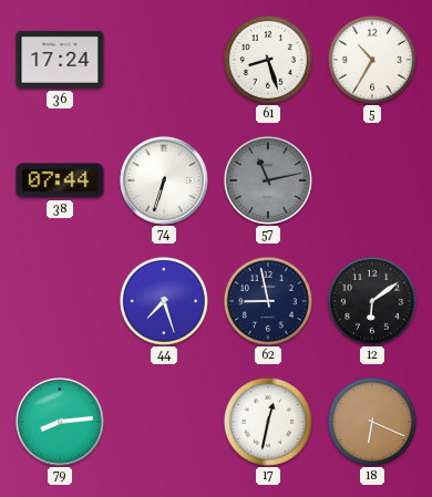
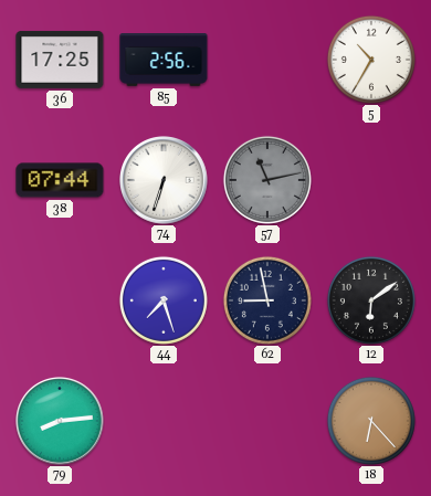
36: 17:24 -> 17:25
85: none -> 2:56
61: 8:27 -> none
17: 12:32 -> none
18: 6:19 -> 6:23
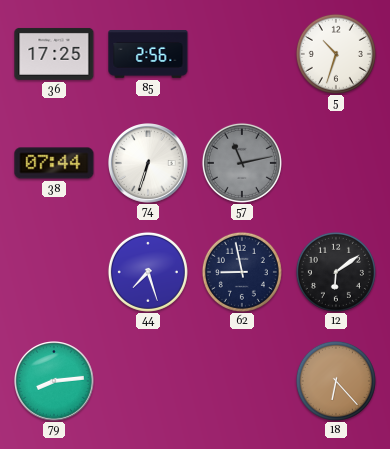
5: 10:35 -> 10:33
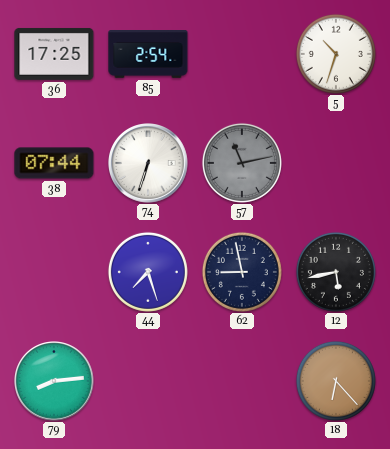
85: 2:56 -> 2:54
12: 6:09 -> 5:43
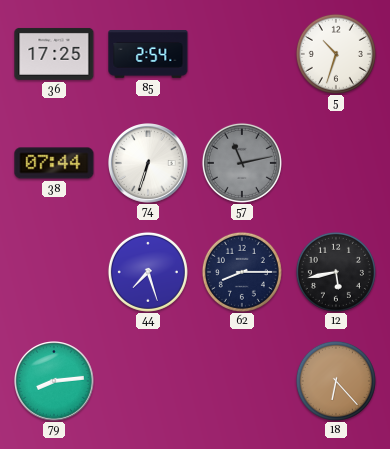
62: 8:58 -> 8:15
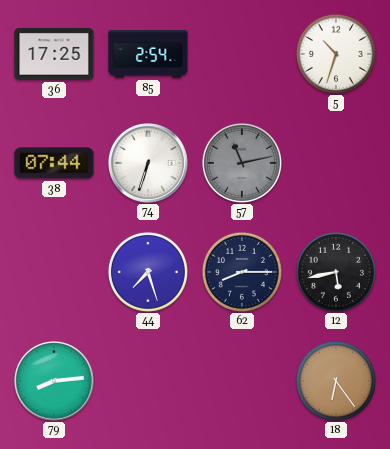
18: 6:23 -> 6:24
